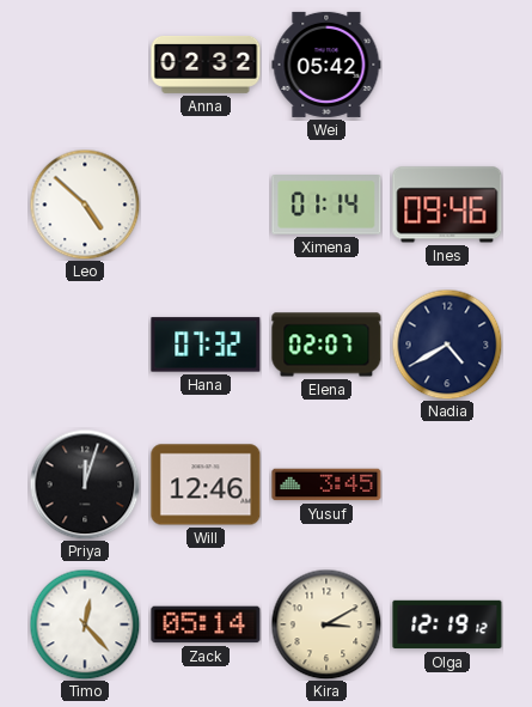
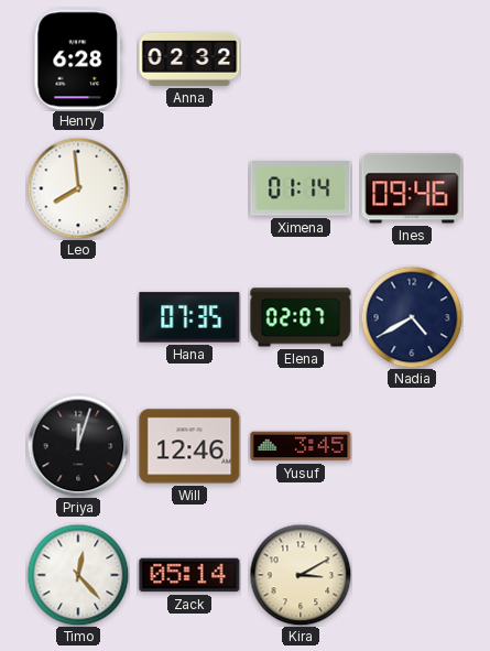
Henry: none -> 6:28
Wei: 05:42 -> none
Leo: 4:52 -> 7:59
Hana: 07:32 -> 07:35
Olga: 12:19 -> none
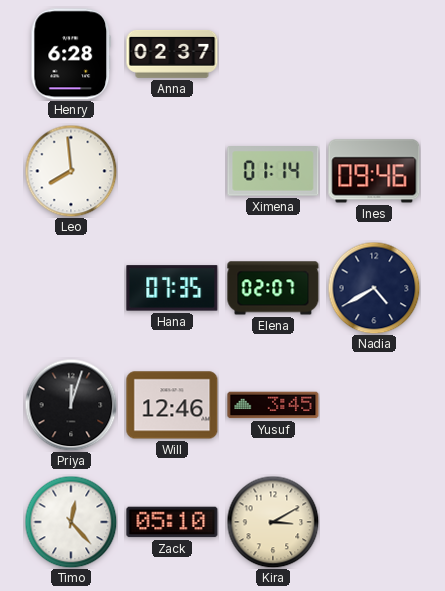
Anna: 02:32 -> 02:37
Zack: 05:14 -> 05:10
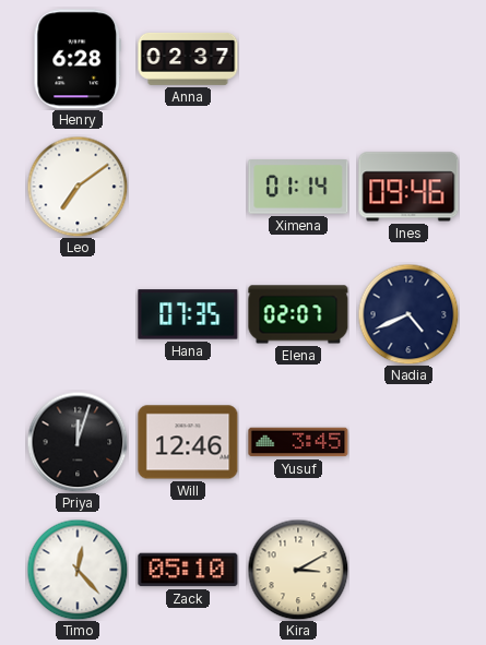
Leo: 7:59 -> 7:09
Nadia: 4:40 -> 4:41
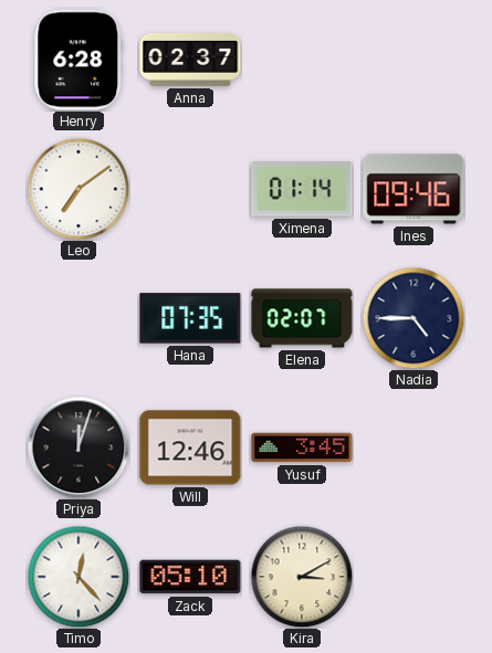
Nadia: 4:41 -> 4:45
